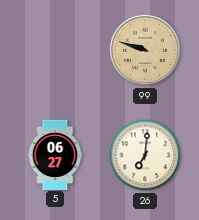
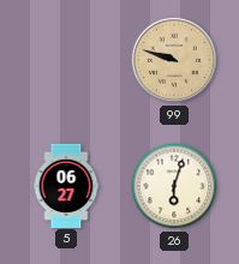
26: 7:01 -> 6:03
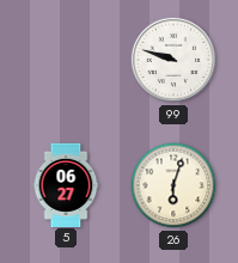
99 dial: champagne -> white
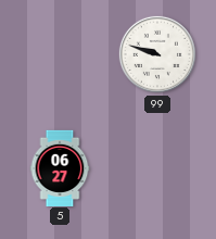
26: 6:03 -> none
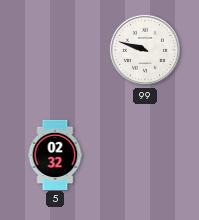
5: 06:27 -> 02:32
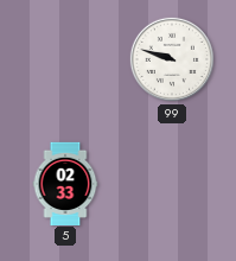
5: 02:32 -> 02:33
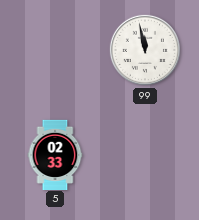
99: 9:48 -> 11:58
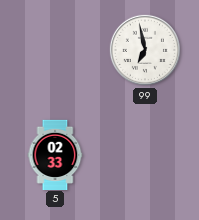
99: 11:58 -> 6:58
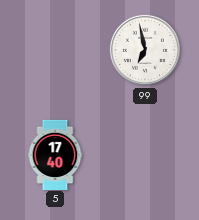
5: 02:33 -> 17:40
